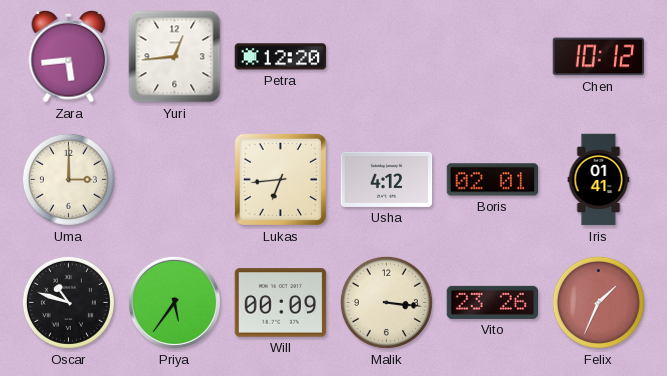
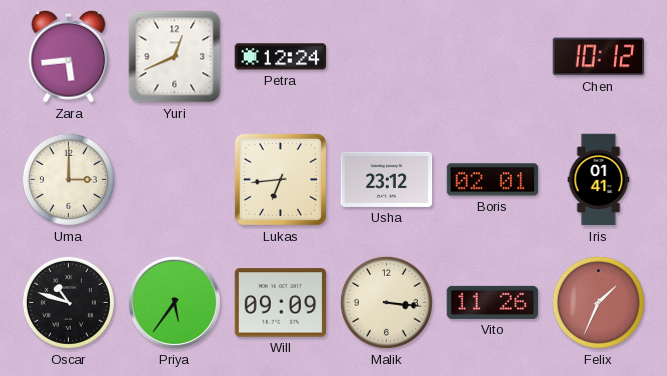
Yuri: 12:44 -> 12:41
Petra: 12:20 -> 12:24
Usha: 4:12 -> 23:12
Will: 00:09 -> 09:09
Vito: 23:26 -> 11:26
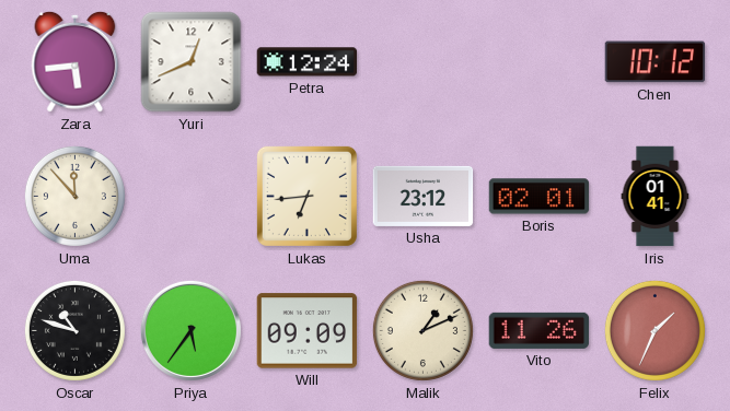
Uma: 3:00 -> 11:53
Malik: 3:16 -> 1:11
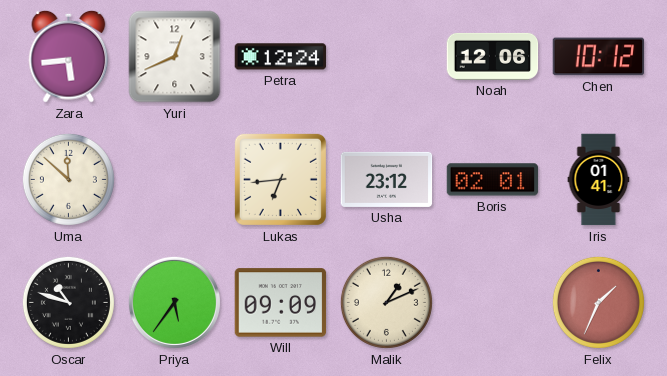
Noah: none -> 12:06
Uma: 11:53 -> 11:52
Vito: 11:26 -> none
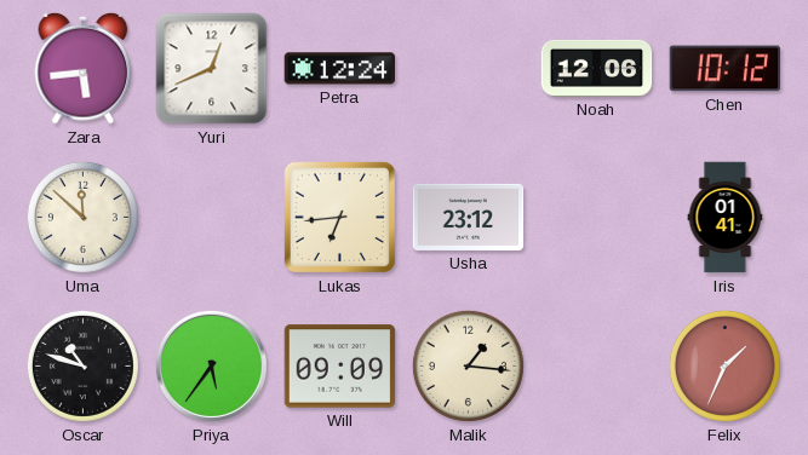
Boris: 02:01 -> none
Malik: 1:11 -> 1:16
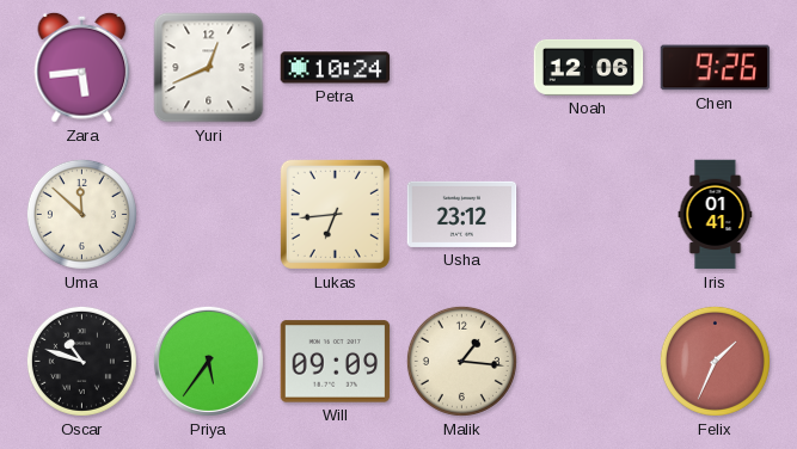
Petra: 12:24 -> 10:24
Chen: 10:12 -> 9:26
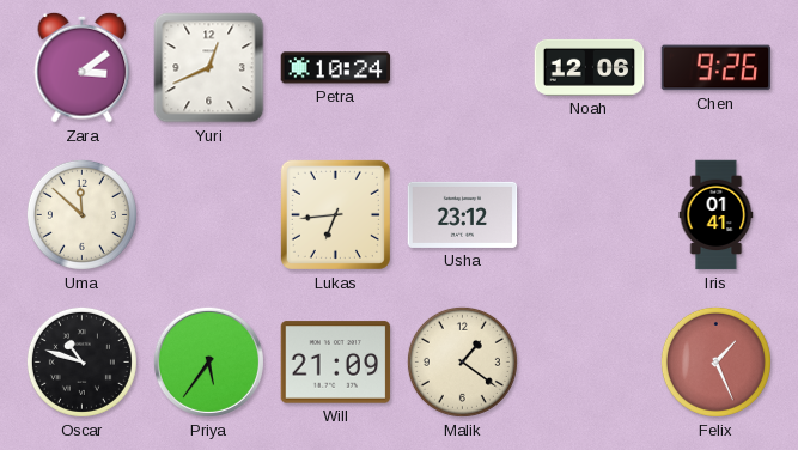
Zara: 5:44 -> 3:09
Will: 09:09 -> 21:09
Malik: 1:16 -> 1:21
Felix: 1:34 -> 1:26
